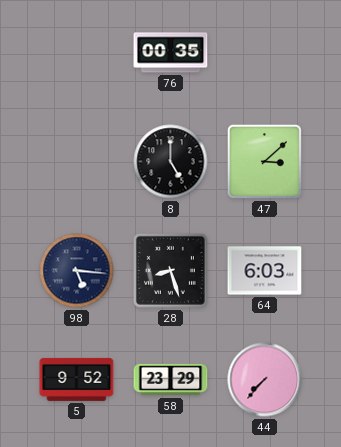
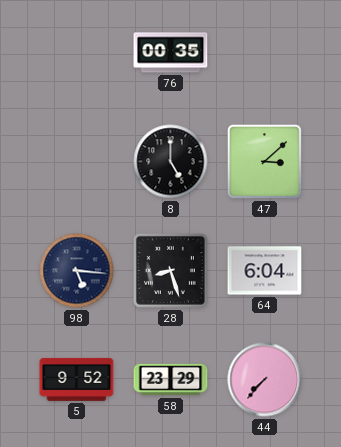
64: 6:03 -> 6:04
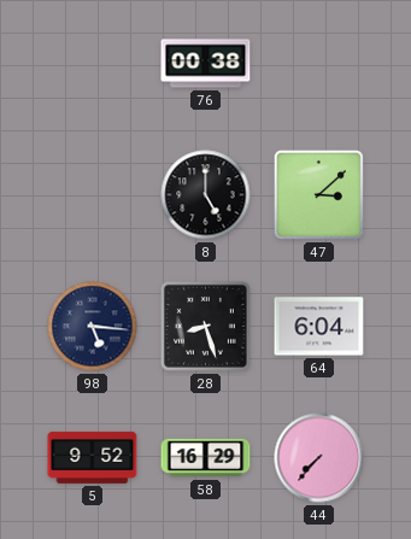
76: 00:35 -> 00:38
58: 23:29 -> 16:29
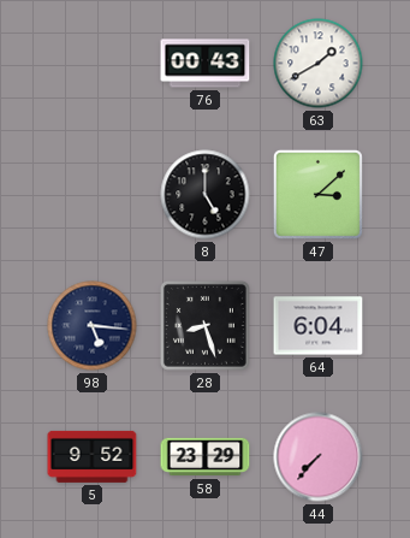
76: 00:38 -> 00:43
63: none -> 1:40
58: 16:29 -> 23:29
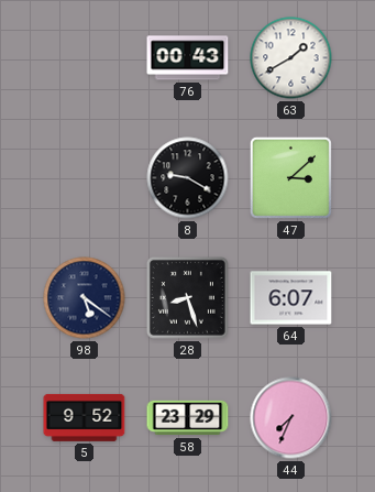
8: 5:00 -> 9:20
98: 5:16 -> 5:21
64: 6:04 -> 6:07
44: 7:37 -> 7:34
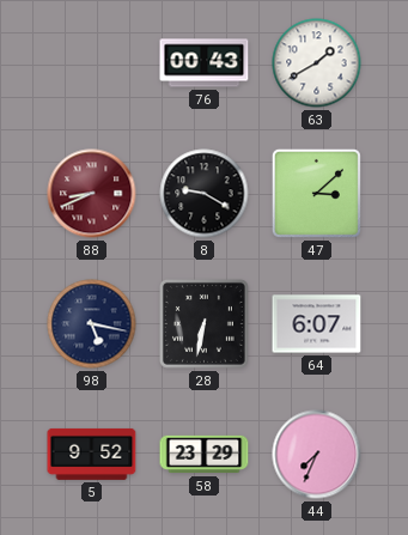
88: none -> 8:41
98: 5:21 -> 5:17
28: 8:27 -> 6:32
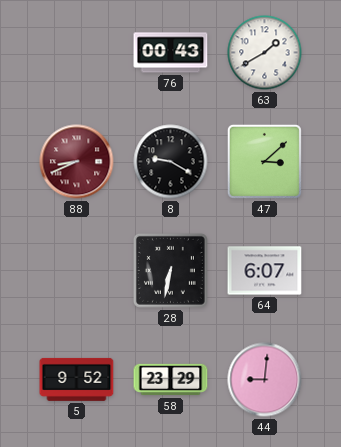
98: 5:17 -> none
44: 7:34 -> 9:01
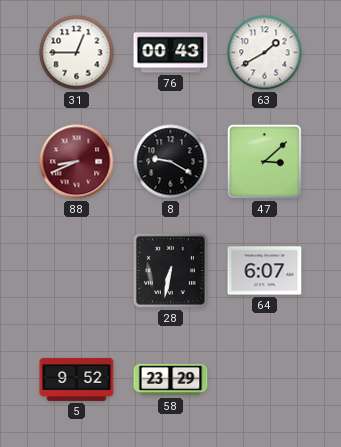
31: none -> 12:45
44: 9:01 -> none
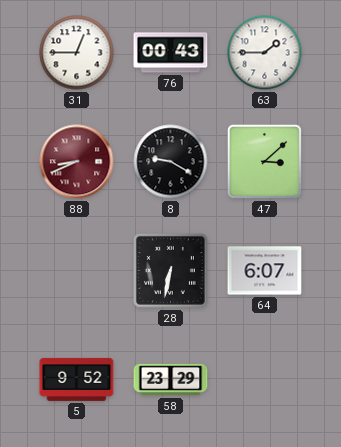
63: 1:40 -> 1:45
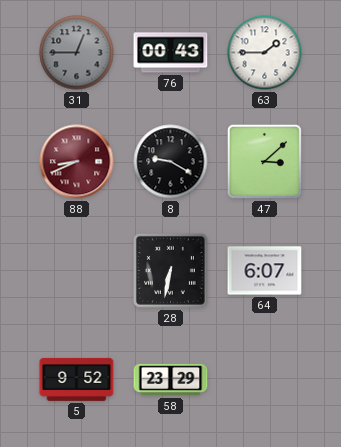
31 dial: white -> grey
